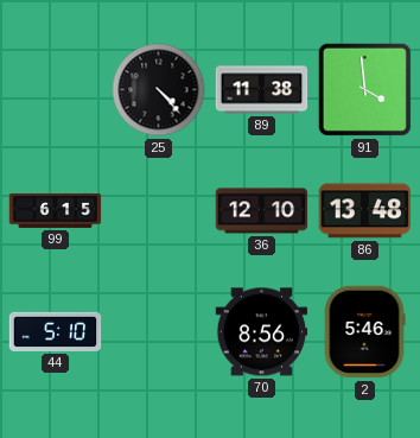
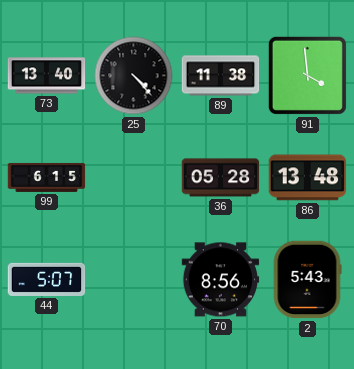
73: none -> 13:40
36: 12:10 -> 05:28
44: 5:10 -> 5:07
2: 5:46 -> 5:43
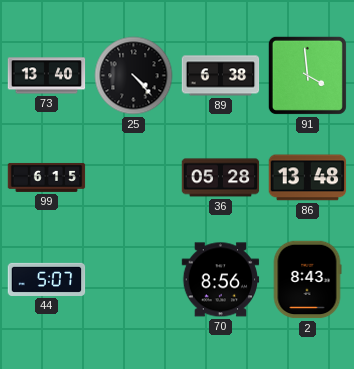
89: 11:38 -> 6:38
2: 5:43 -> 8:43
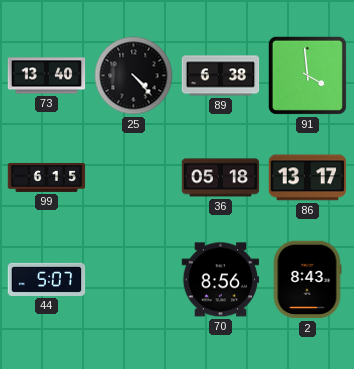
36: 05:28 -> 05:18
86: 13:48 -> 13:17
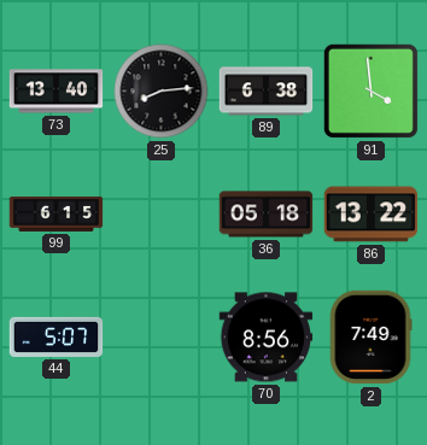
25: 4:23 -> 8:14
86: 13:17 -> 13:22
2: 8:43 -> 7:49
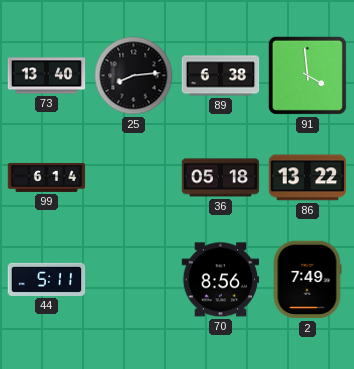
99: 6:15 -> 6:14
44: 5:07 -> 5:11
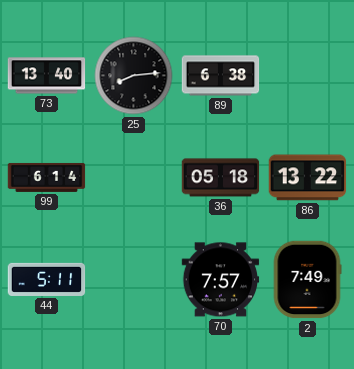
91: 3:59 -> none
70: 8:56 -> 7:57
